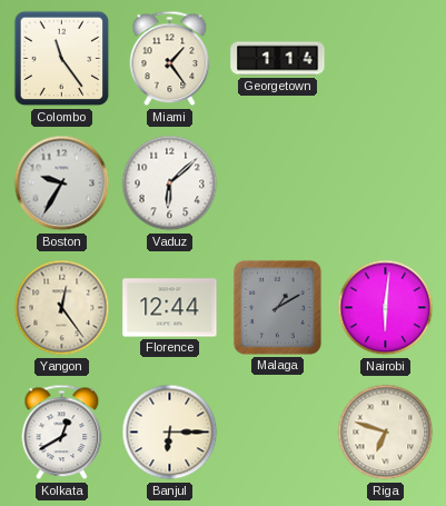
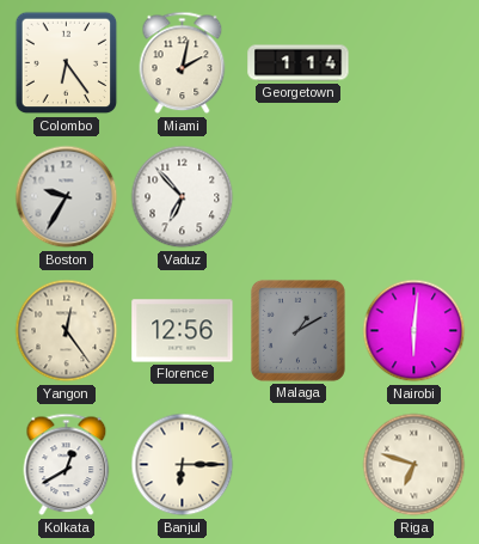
Colombo: 11:24 -> 6:24
Miami: 1:24 -> 2:02
Vaduz: 6:08 -> 6:53
Florence: 12:44 -> 12:56
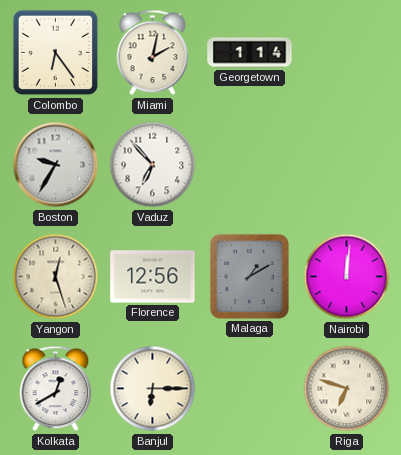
Yangon: 12:24 -> 12:27
Nairobi: 6:01 -> 12:01
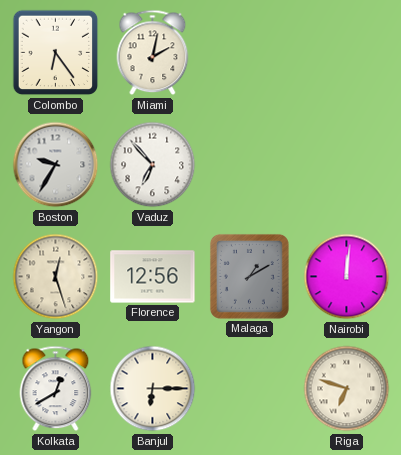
Georgetown: 1:14 -> none
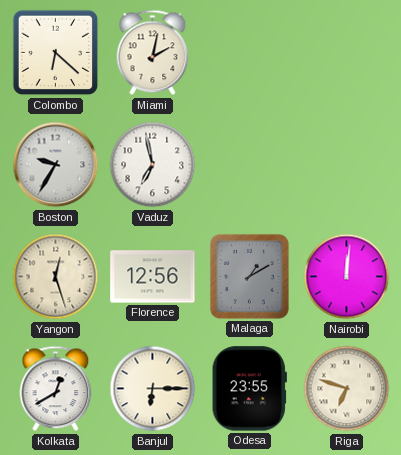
Colombo: 6:24 -> 6:22
Vaduz: 6:53 -> 6:58
Odesa: none -> 23:55
